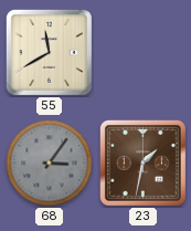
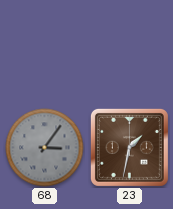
55: 11:40 -> none
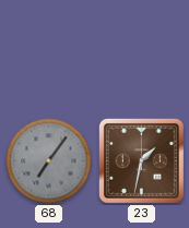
68: 3:06 -> 7:06
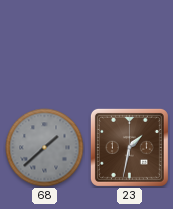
68: 7:06 -> 1:38
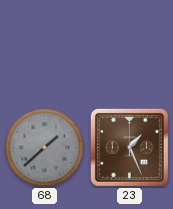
23: 1:32 -> 1:26
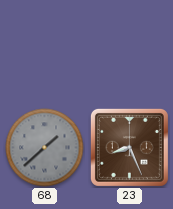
23: 1:26 -> 8:26
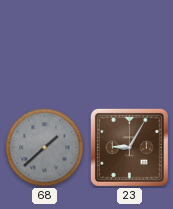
23: 8:26 -> 9:05
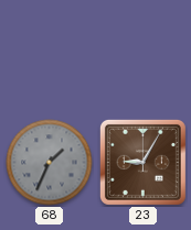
68: 1:38 -> 1:34
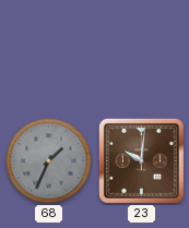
23: 9:05 -> 10:01
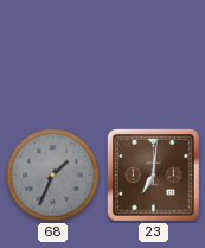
23: 10:01 -> 7:01
